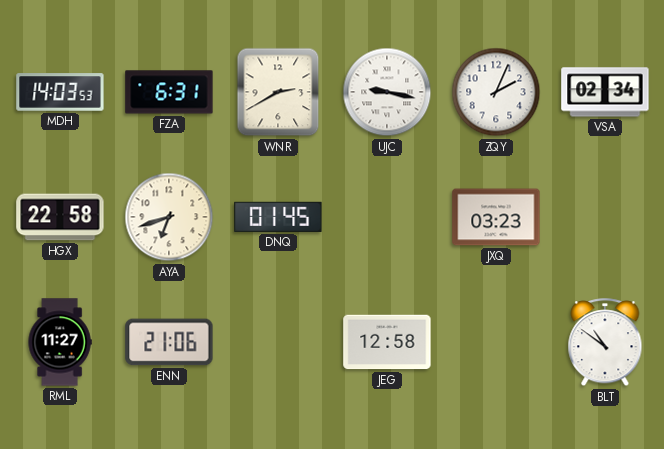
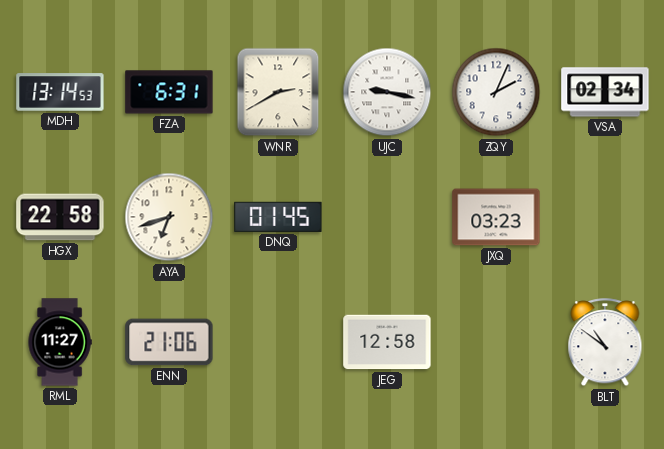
MDH: 14:03 -> 13:14
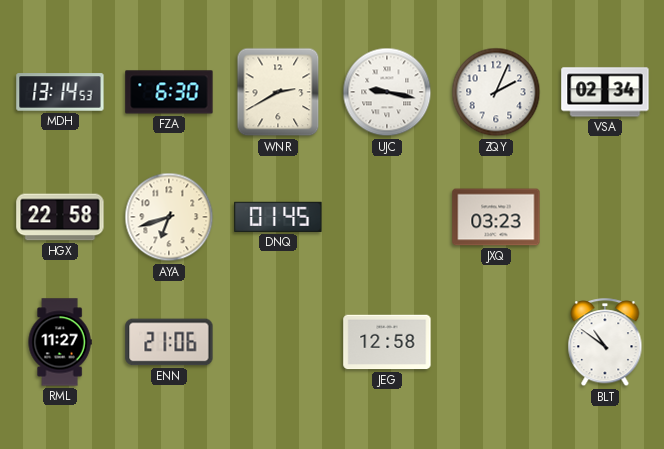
FZA: 6:31 -> 6:30
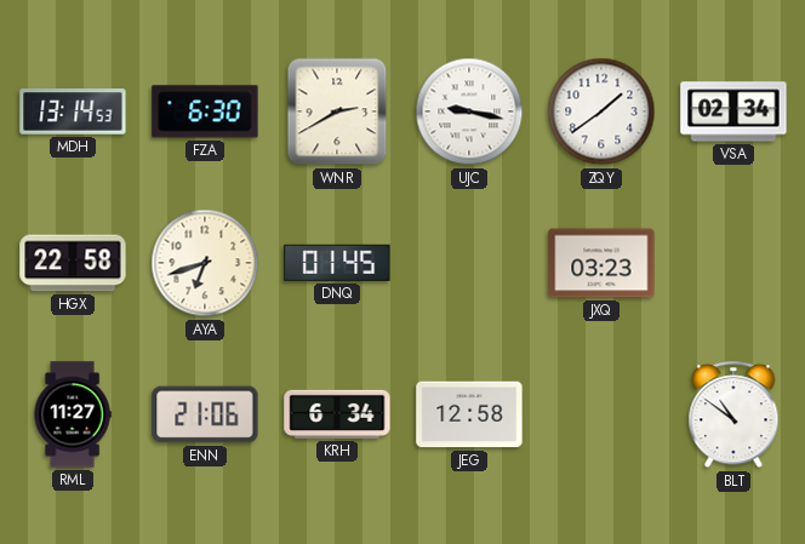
ZQY: 2:04 -> 1:39
KRH: none -> 6:34
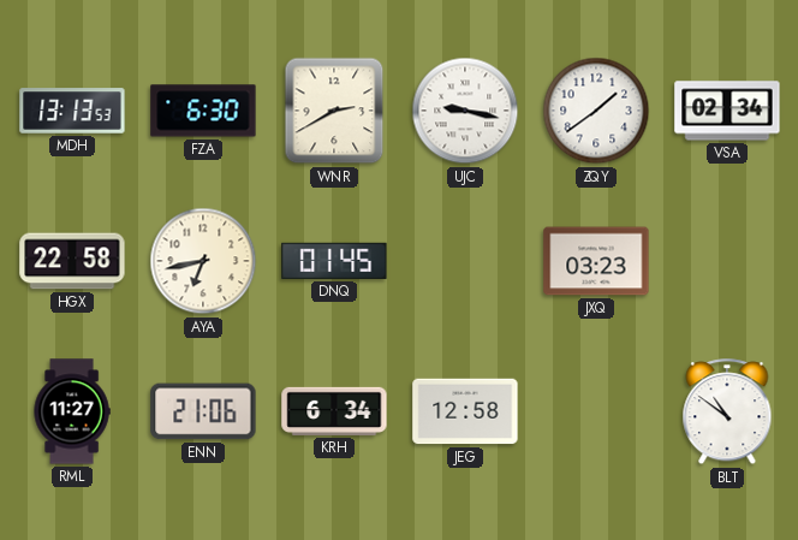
MDH: 13:14 -> 13:13
AYA: 6:42 -> 6:43
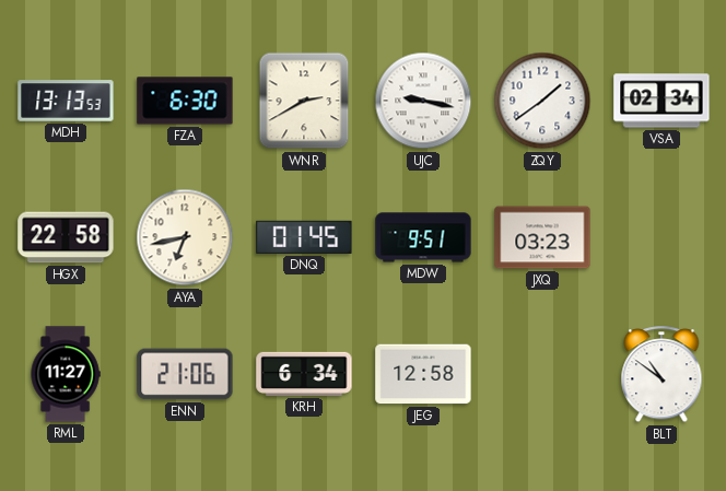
MDW: none -> 9:51
